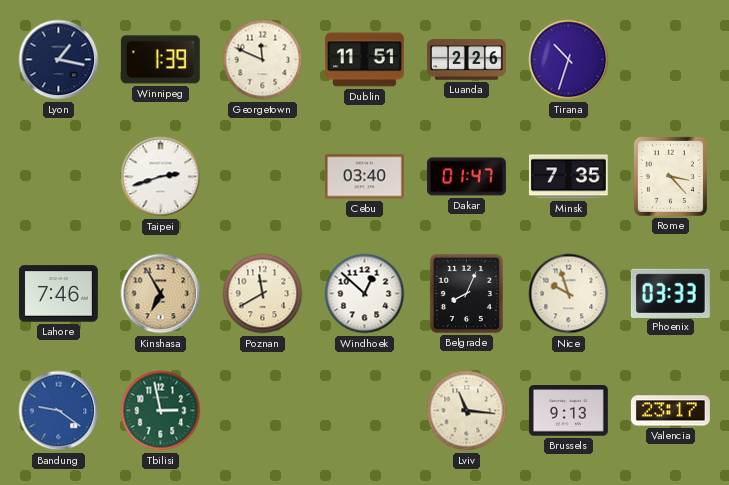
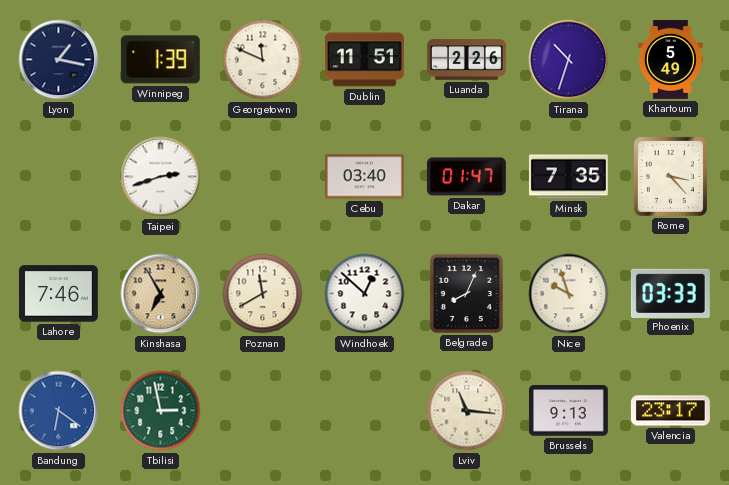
Khartoum: none -> 5:49
Bandung: 9:21 -> 6:21
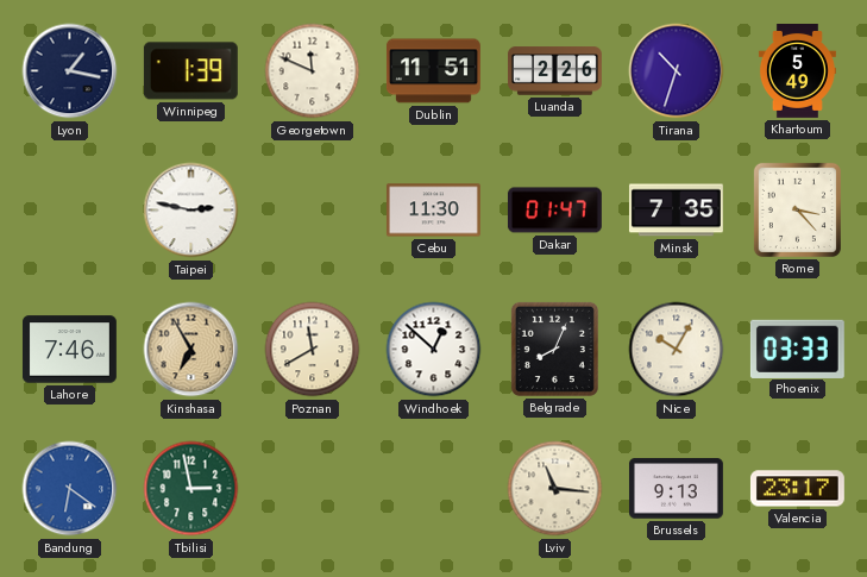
Taipei: 2:42 -> 2:47
Cebu: 03:40 -> 11:30
Nice: 9:57 -> 10:05
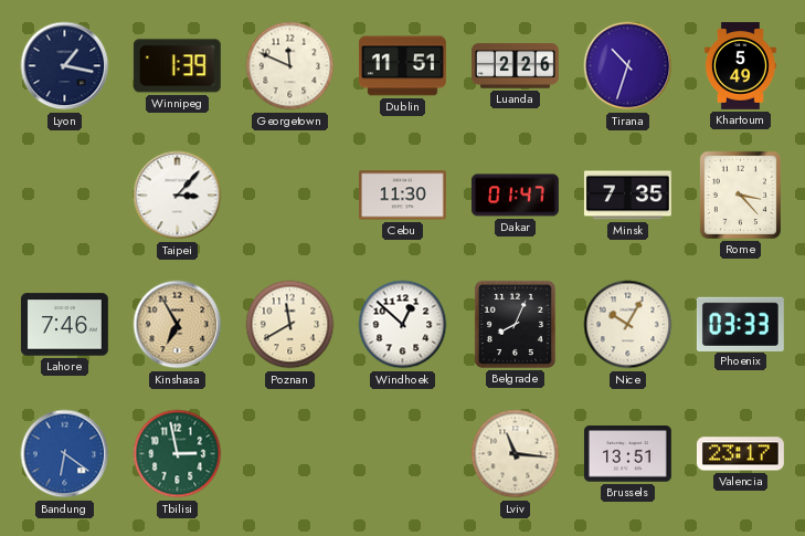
Taipei: 2:47 -> 3:07
Brussels: 9:13 -> 13:51
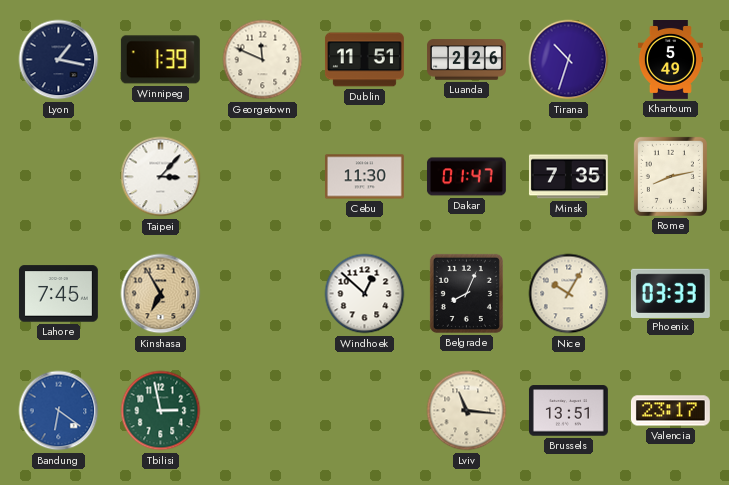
Rome: 3:23 -> 8:13
Lahore: 7:46 -> 7:45
Poznan: 11:40 -> none
